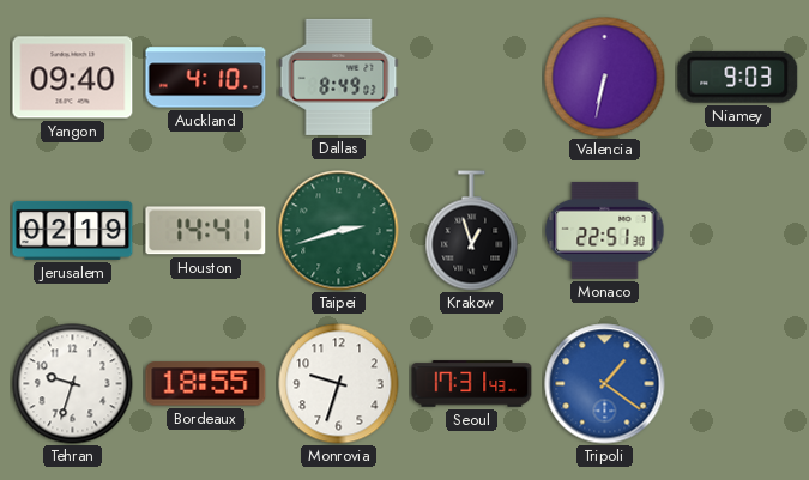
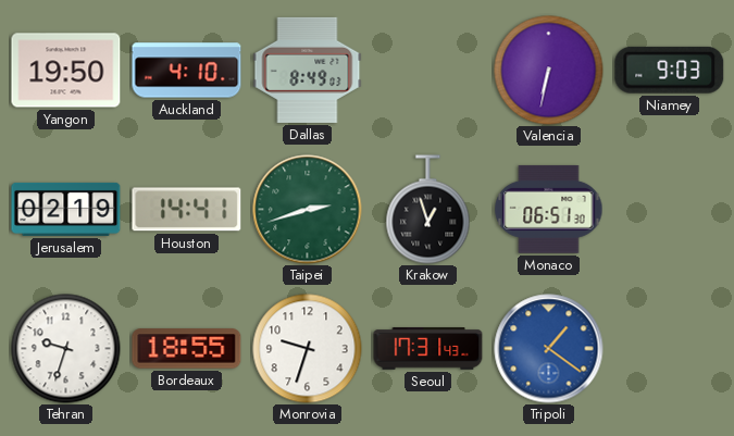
Yangon: 09:40 -> 19:50
Monaco: 22:51 -> 06:51
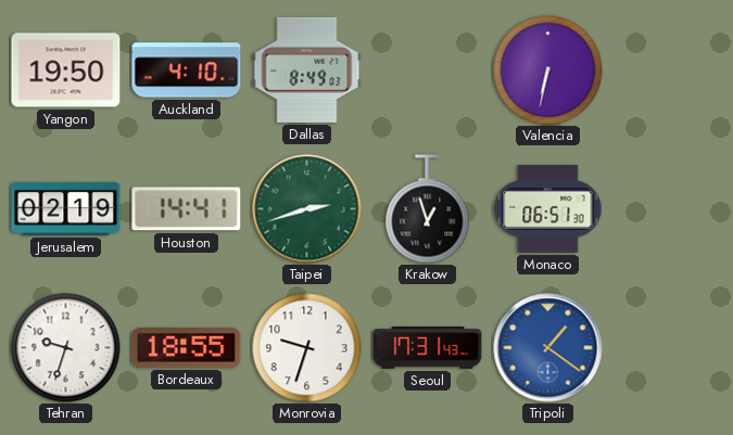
Niamey: 9:03 -> none
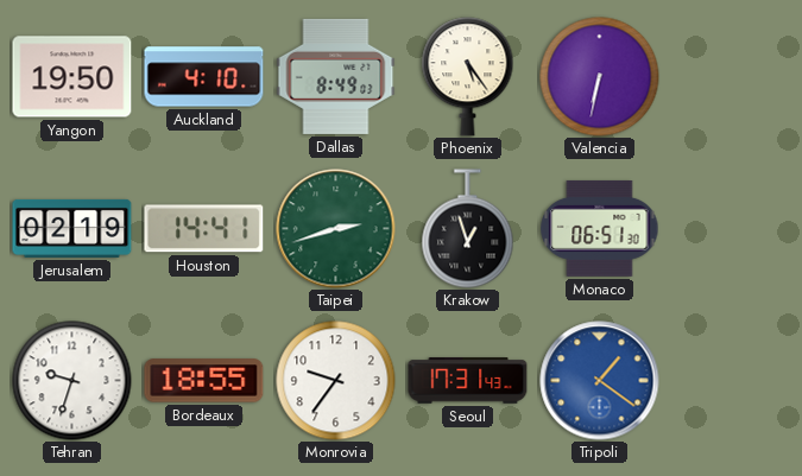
Phoenix: none -> 5:24
Monrovia: 9:33 -> 9:36
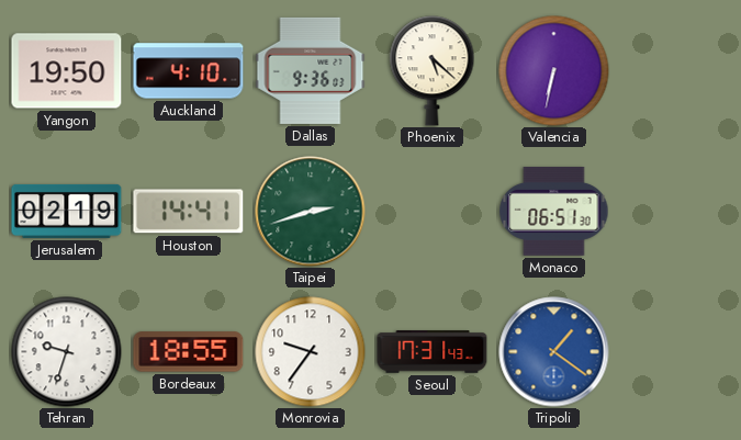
Dallas: 8:49 -> 9:36
Phoenix: 5:24 -> 5:22
Krakow: 12:57 -> none
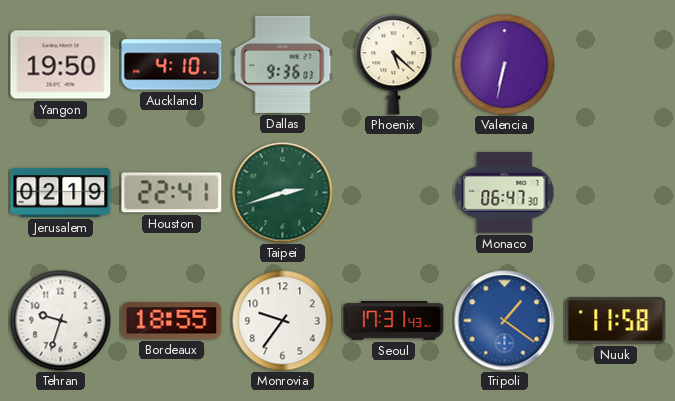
Houston: 14:41 -> 22:41
Monaco: 06:51 -> 06:47
Nuuk: none -> 11:58
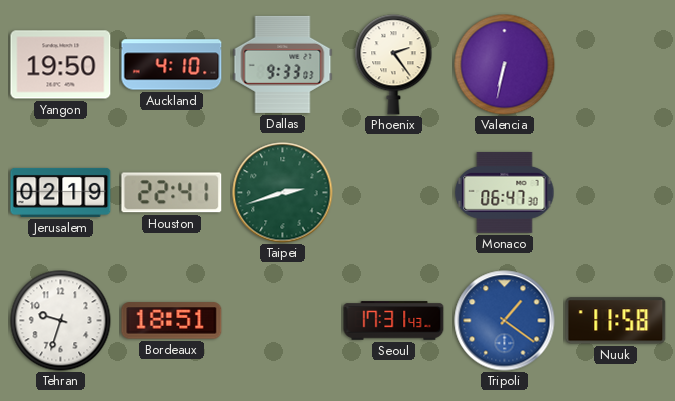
Dallas: 9:36 -> 9:33
Phoenix: 5:22 -> 2:24
Bordeaux: 18:55 -> 18:51
Monrovia: 9:36 -> none
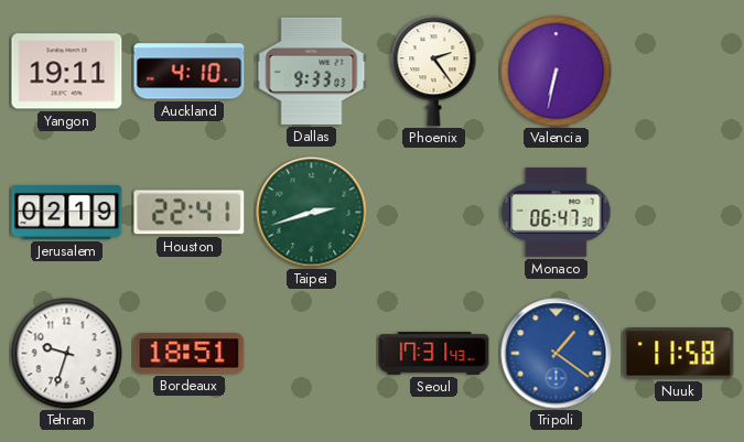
Yangon: 19:50 -> 19:11
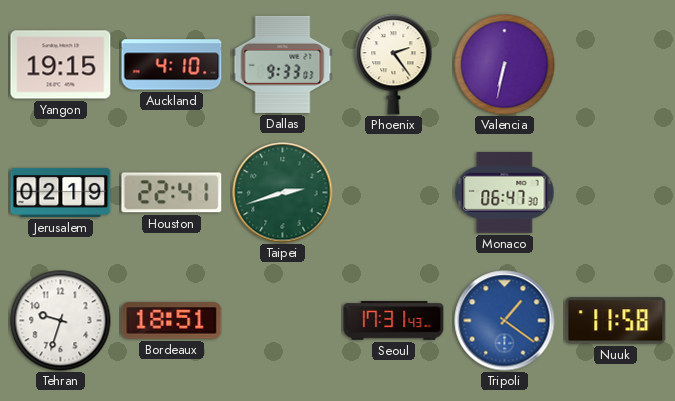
Yangon: 19:11 -> 19:15
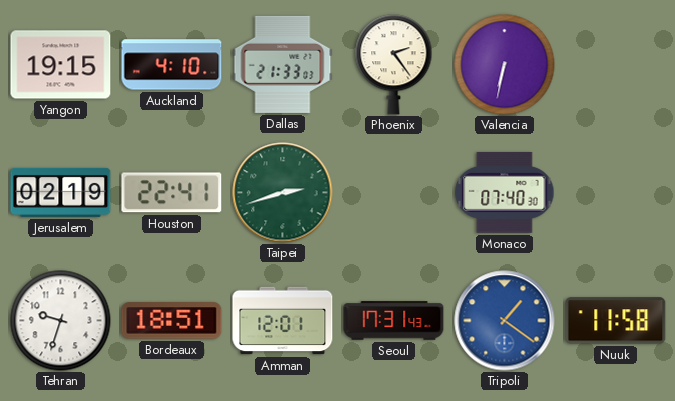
Dallas: 9:33 -> 21:33
Monaco: 06:47 -> 07:40
Amman: none -> 12:01
